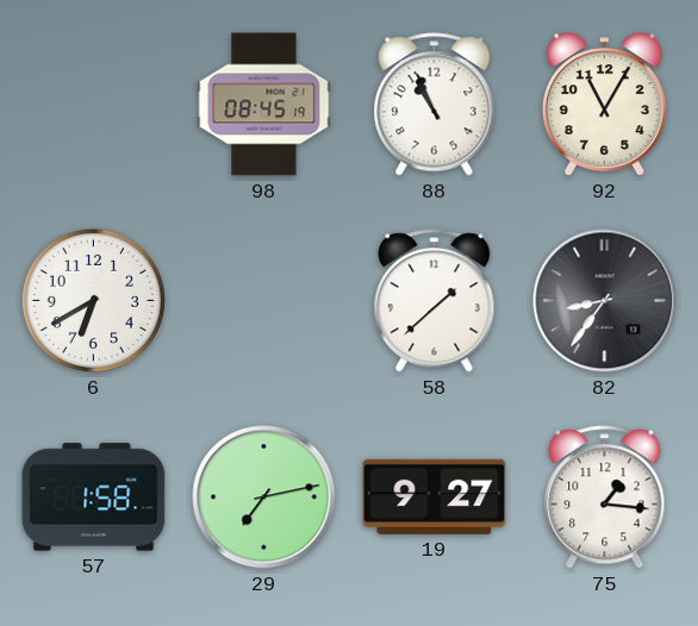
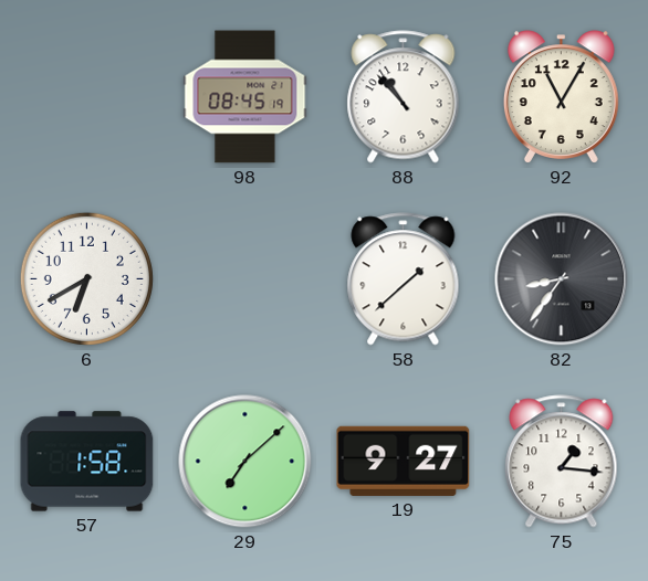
88: 10:56 -> 10:53
29: 7:13 -> 7:08
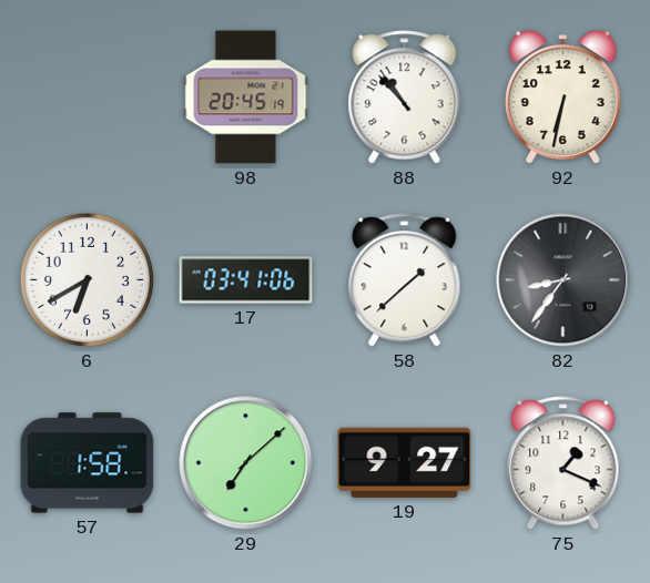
98: 08:45 -> 20:45
92: 11:05 -> 6:32
17: none -> 03:41
75: 1:16 -> 1:19
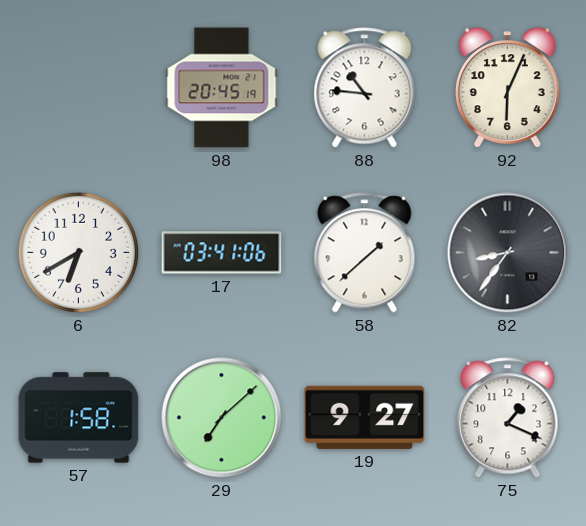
88: 10:53 -> 10:46
92: 6:32 -> 6:04
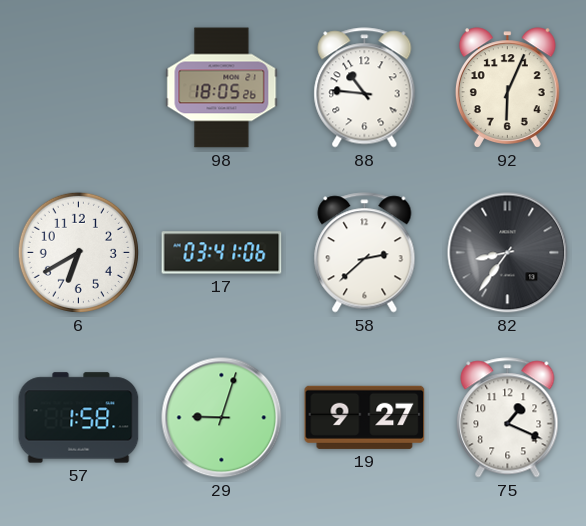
98: 20:45 -> 18:05
58: 1:38 -> 2:38
29: 7:08 -> 9:03
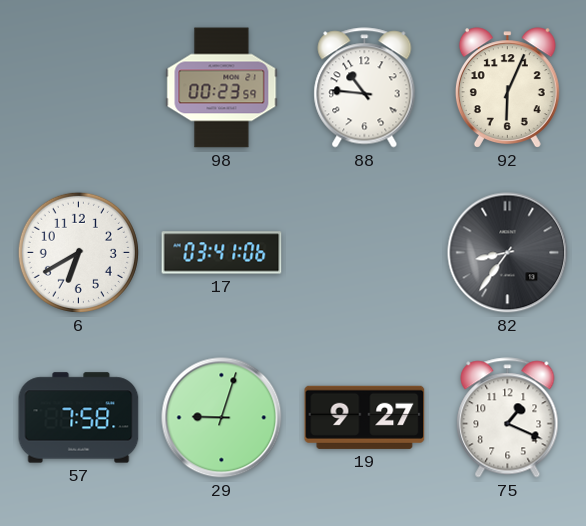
98: 18:05 -> 00:23
58: 2:38 -> none
57: 1:58 -> 7:58
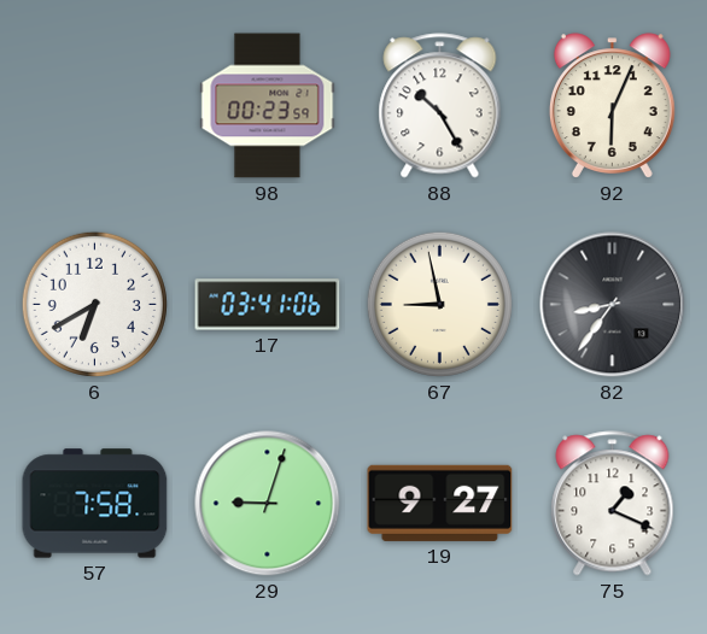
88: 10:46 -> 10:25
67: none -> 8:58
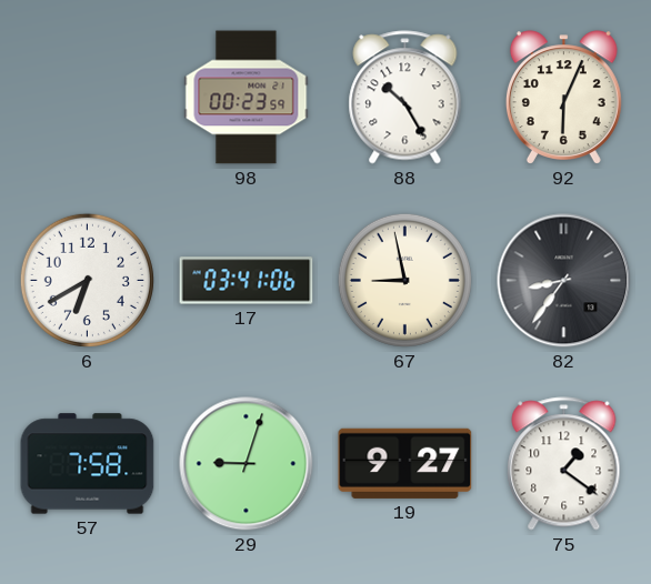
75: 1:19 -> 1:21
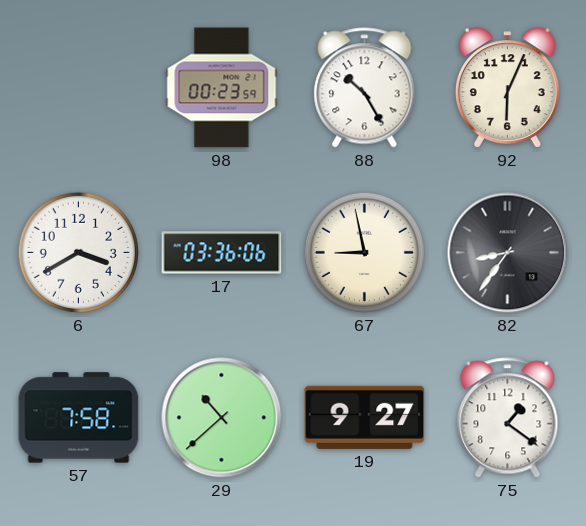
6: 6:40 -> 3:40
17: 03:41 -> 03:36
29: 9:03 -> 10:38
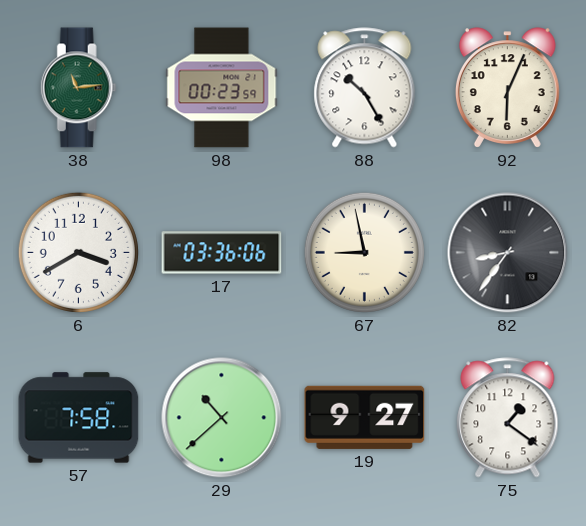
38: none -> 11:14
